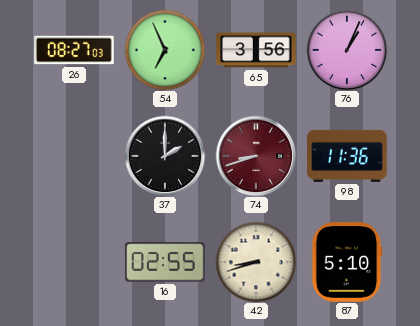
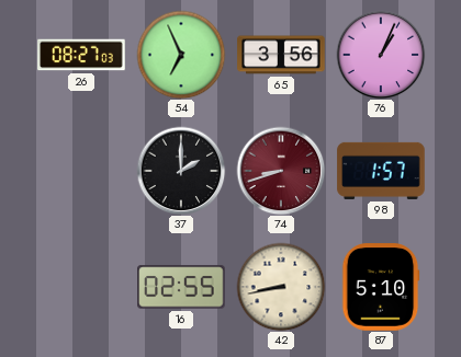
98: 11:36 -> 1:57
42: 8:42 -> 8:43
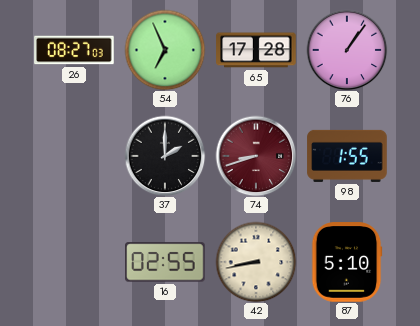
65: 3:56 -> 17:28
76: 1:04 -> 1:06
98: 1:57 -> 1:55
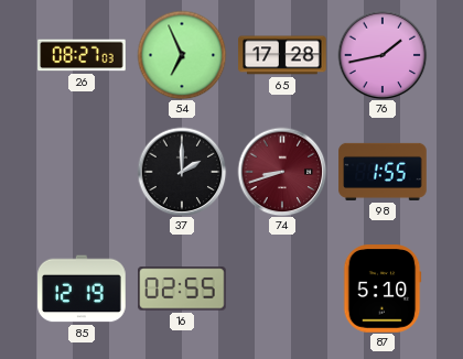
76: 1:06 -> 1:43
85: none -> 12:19
42: 8:43 -> none
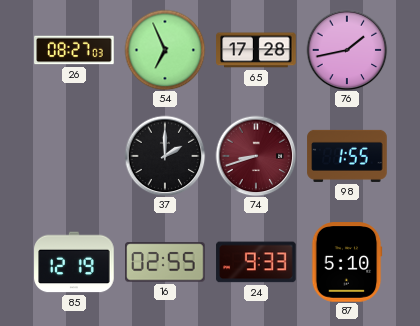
24: none -> 9:33
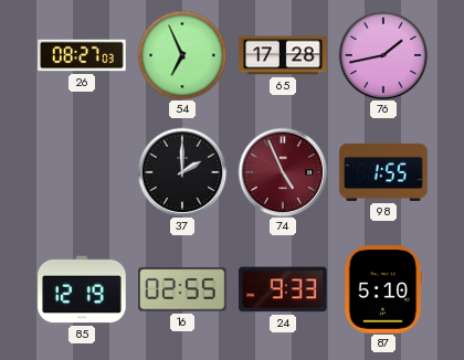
74: 8:42 -> 4:56
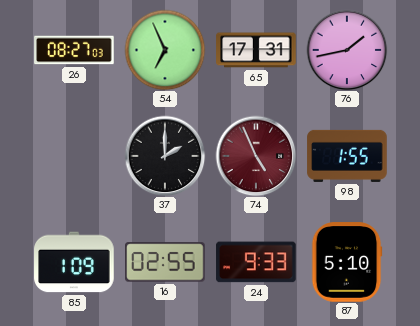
65: 17:28 -> 17:31
85: 12:19 -> 1:09
